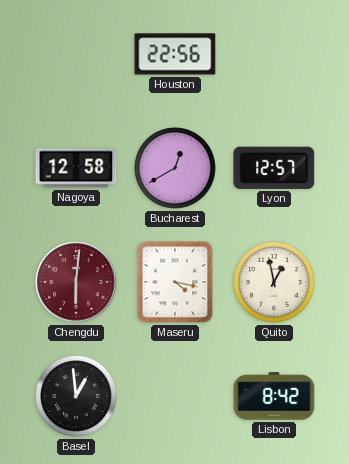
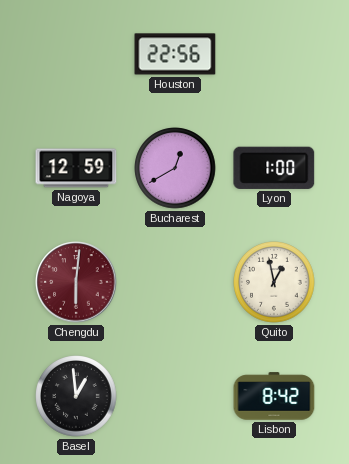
Nagoya: 12:58 -> 12:59
Lyon: 12:57 -> 1:00
Maseru: 4:17 -> none
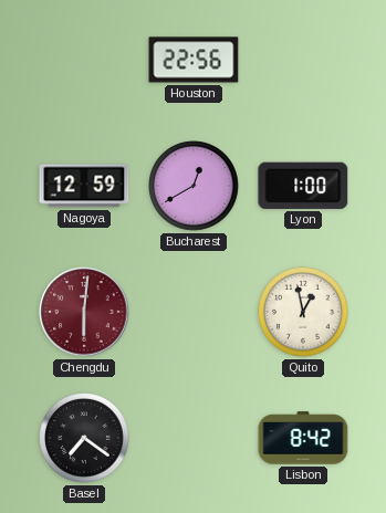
Basel: 12:59 -> 7:21
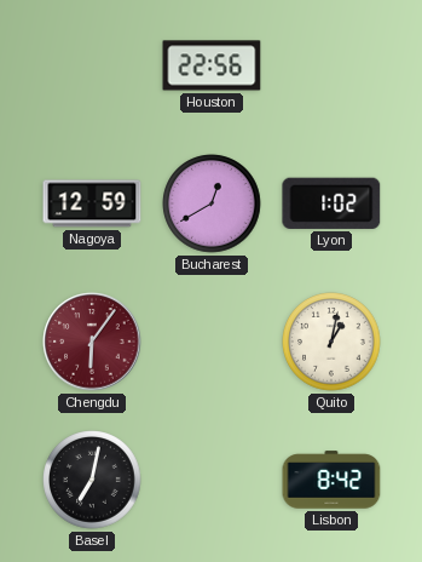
Lyon: 1:00 -> 1:02
Chengdu: 6:01 -> 6:06
Quito: 12:58 -> 1:02
Basel: 7:21 -> 7:02
